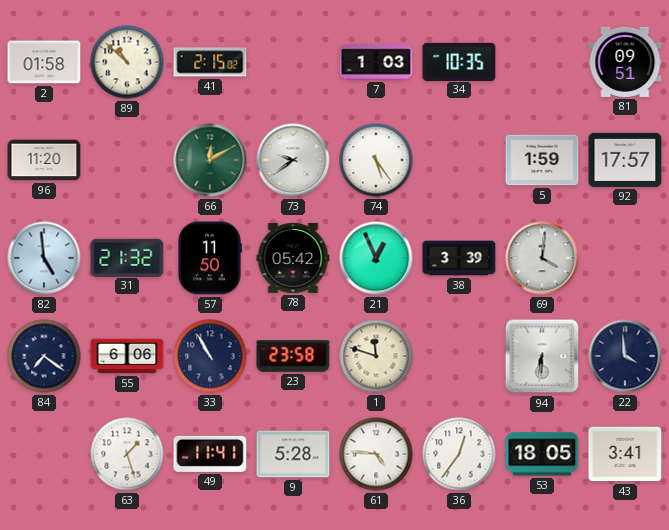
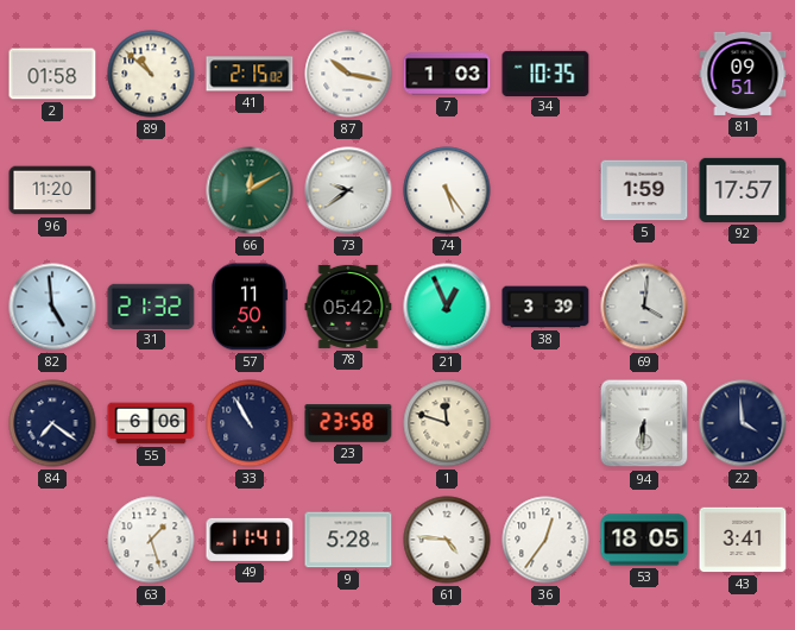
87: none -> 10:17
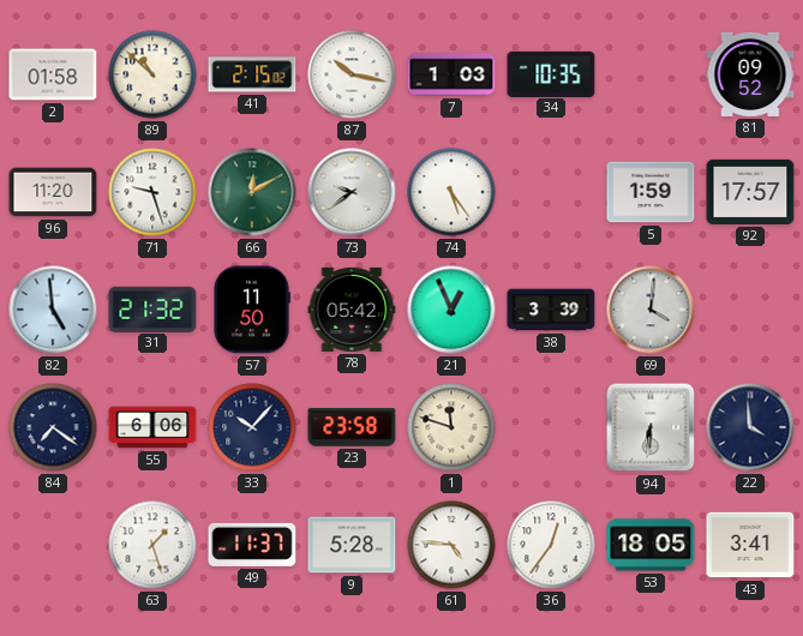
81: 09:51 -> 09:52
71: none -> 9:27
33: 10:55 -> 10:07
49: 11:41 -> 11:37
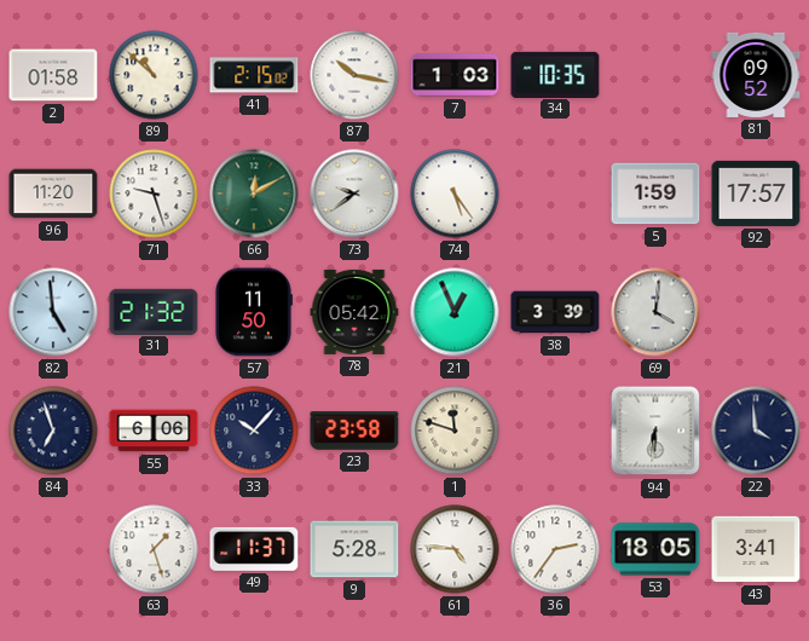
84: 7:21 -> 6:57
36: 12:36 -> 2:36
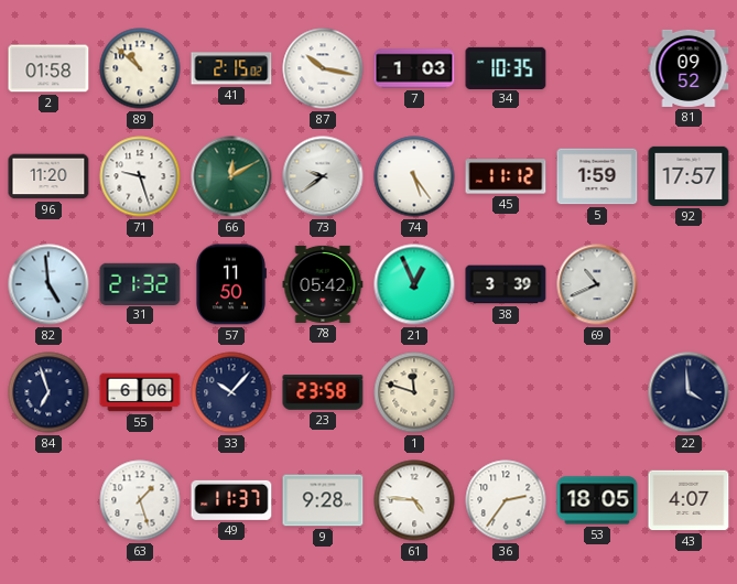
45: none -> 11:12
69: 4:01 -> 10:41
94: 6:31 -> none
9: 5:28 -> 9:28
43: 3:41 -> 4:07
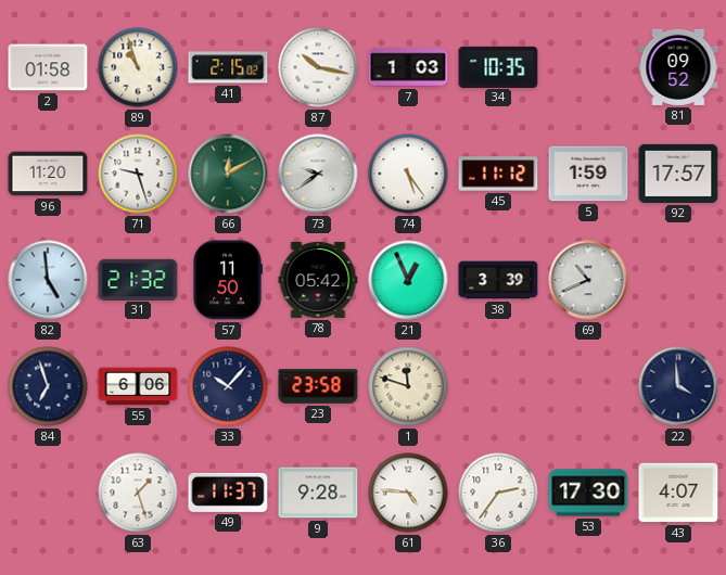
89: 10:52 -> 10:57
53: 18:05 -> 17:30
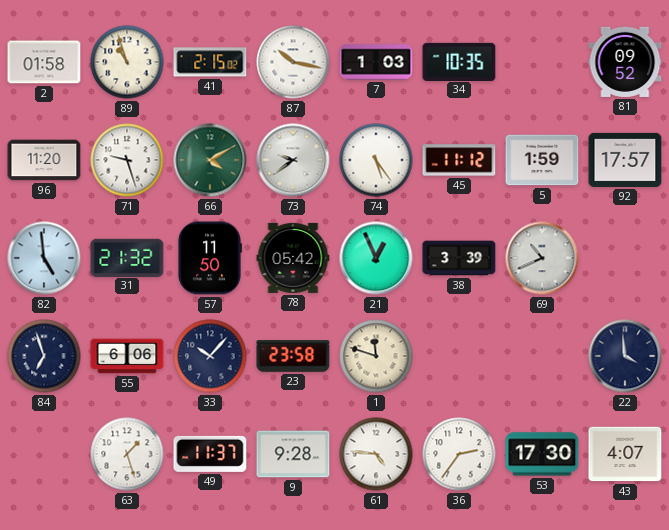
66: 12:10 -> 4:10
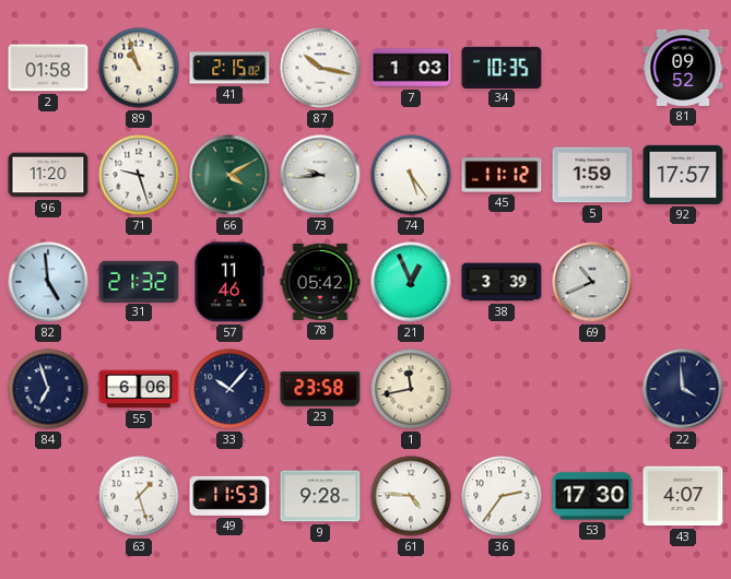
73: 9:39 -> 9:44
57: 11:50 -> 11:46
1: 11:48 -> 11:43
49: 11:37 -> 11:53
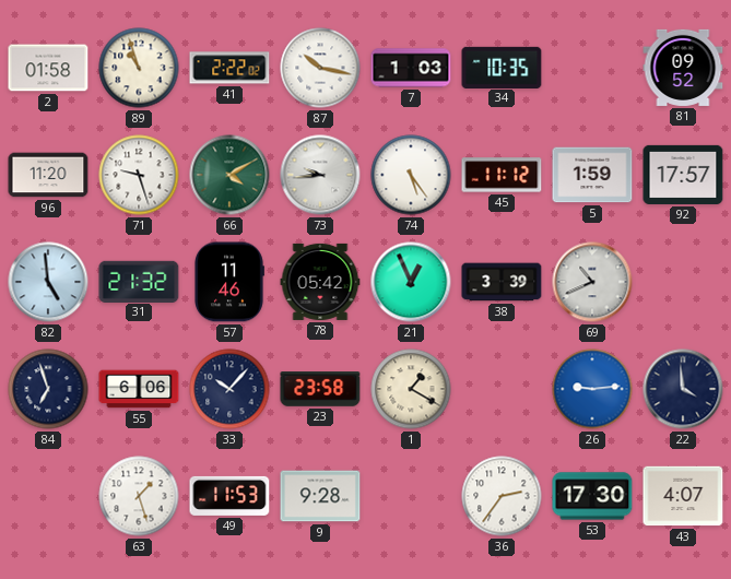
41: 2:15 -> 2:22
1: 11:43 -> 1:20
26: none -> 9:14
61: 4:46 -> none
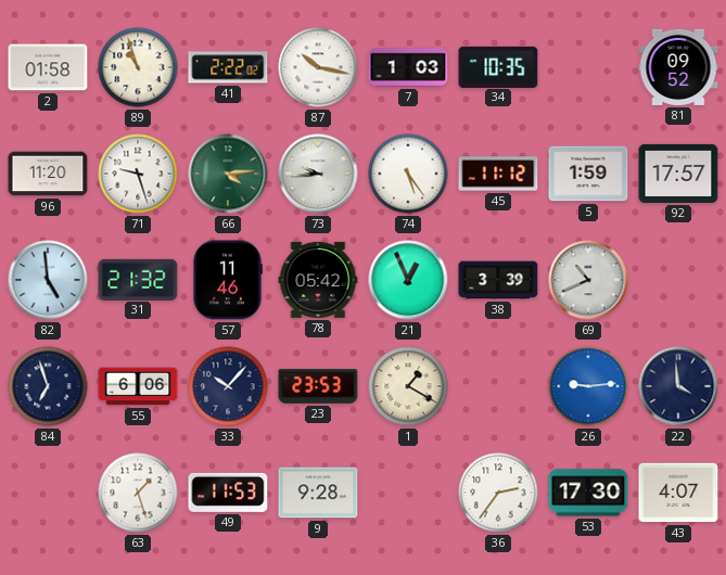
66: 4:10 -> 4:14
23: 23:58 -> 23:53
